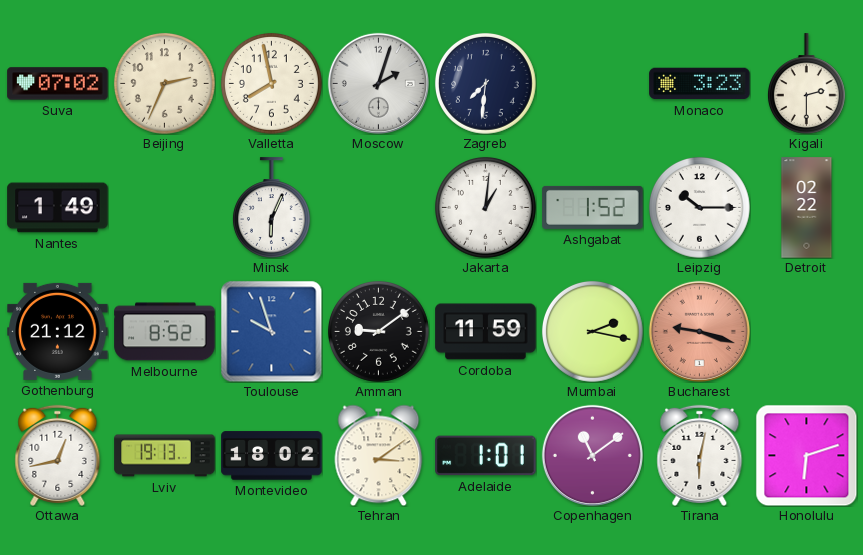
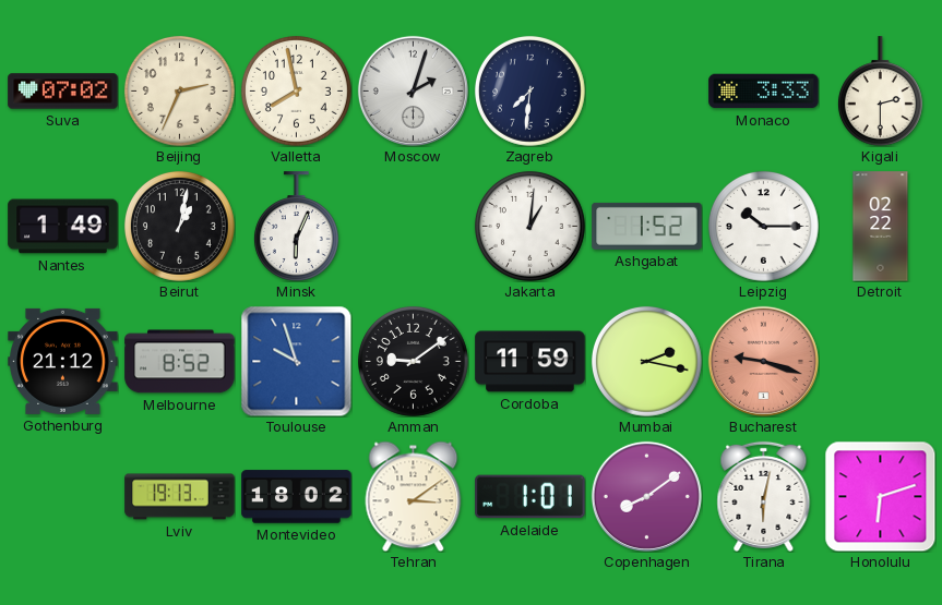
Monaco: 3:23 -> 3:33
Beirut: none -> 1:02
Ottawa: 12:43 -> none
Copenhagen: 11:09 -> 8:09
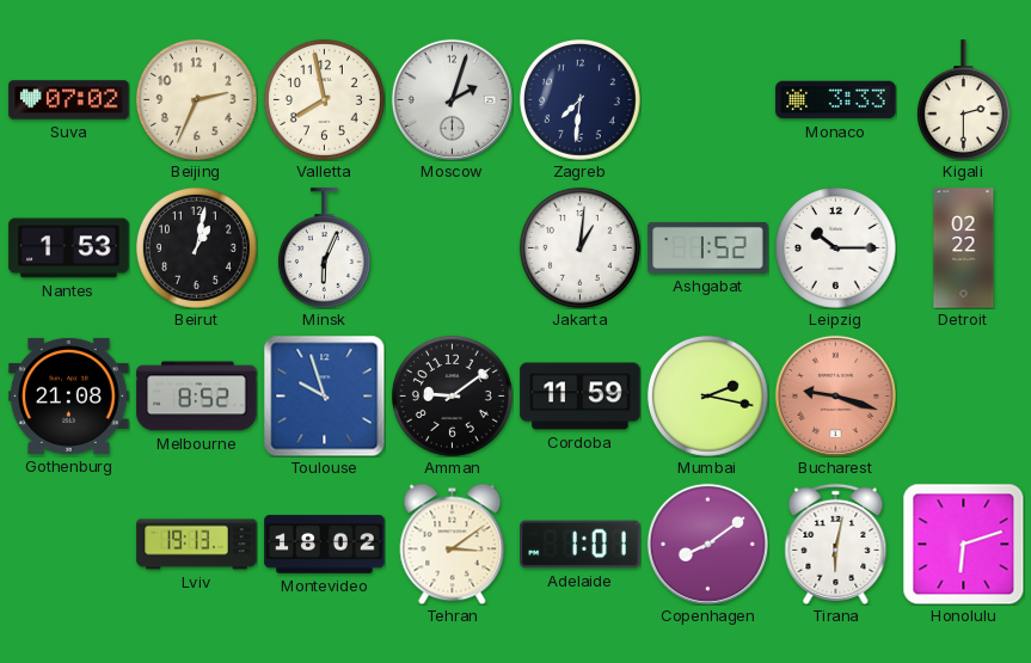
Nantes: 1:49 -> 1:53
Gothenburg: 21:12 -> 21:08
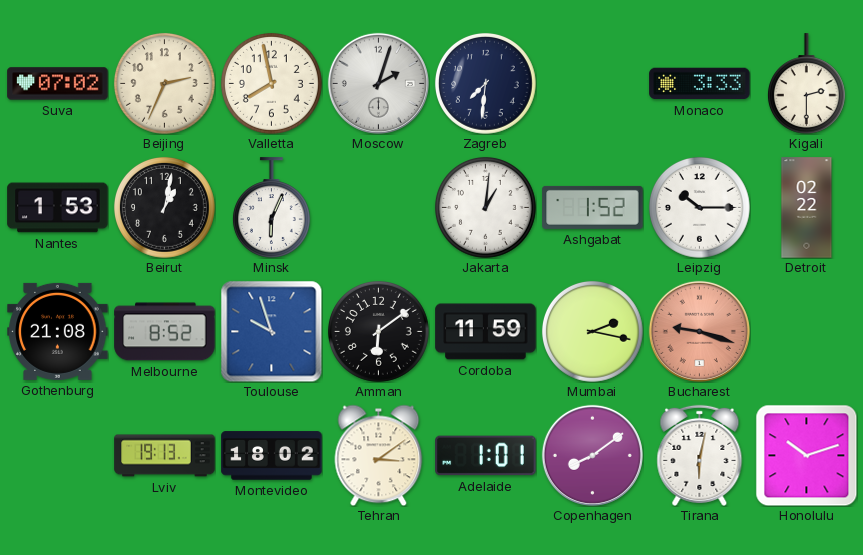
Amman: 9:09 -> 6:09
Honolulu: 6:12 -> 10:12
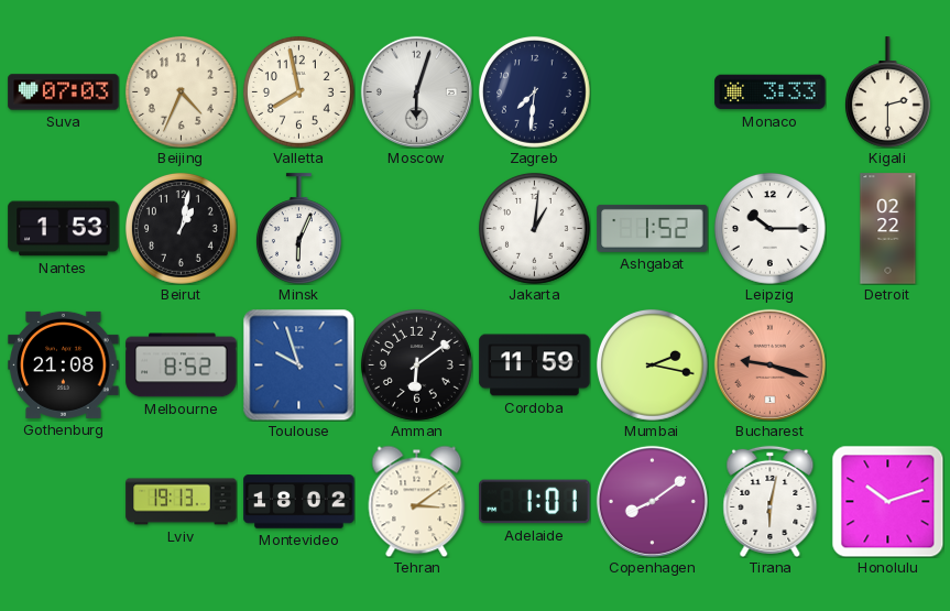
Suva: 07:02 -> 07:03
Beijing: 2:34 -> 4:34
Moscow: 2:03 -> 6:03
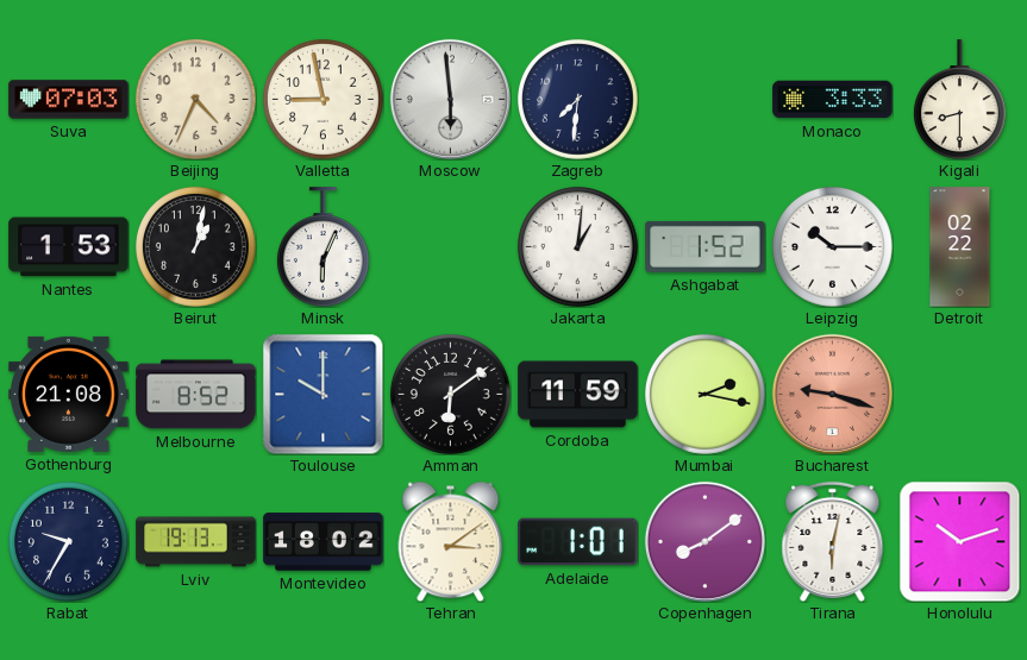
Valletta: 7:58 -> 8:58
Moscow: 6:03 -> 5:59
Kigali: 2:30 -> 8:30
Toulouse: 9:57 -> 10:00
Rabat: none -> 9:35
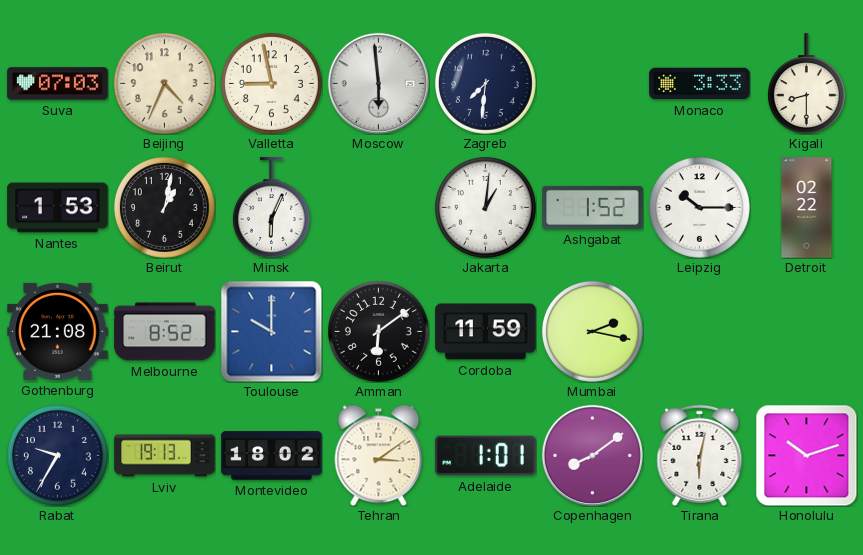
Bucharest: 9:18 -> none
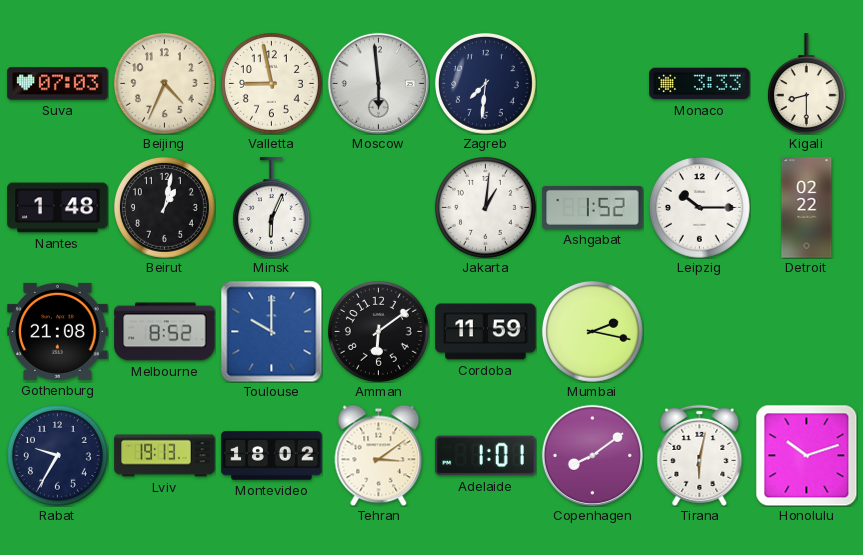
Nantes: 1:53 -> 1:48
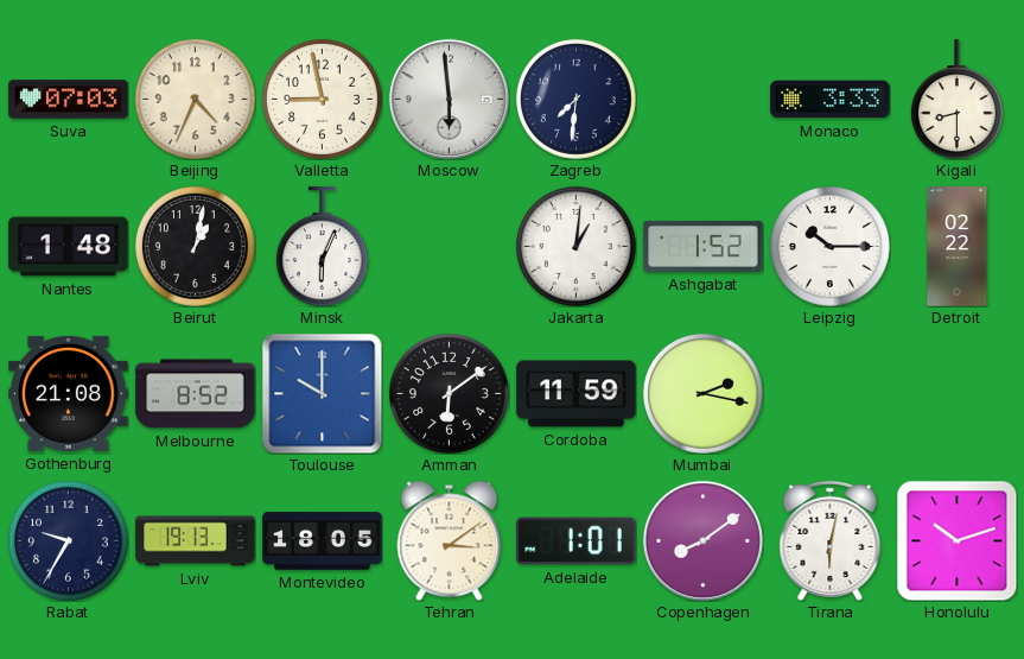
Montevideo: 18:02 -> 18:05
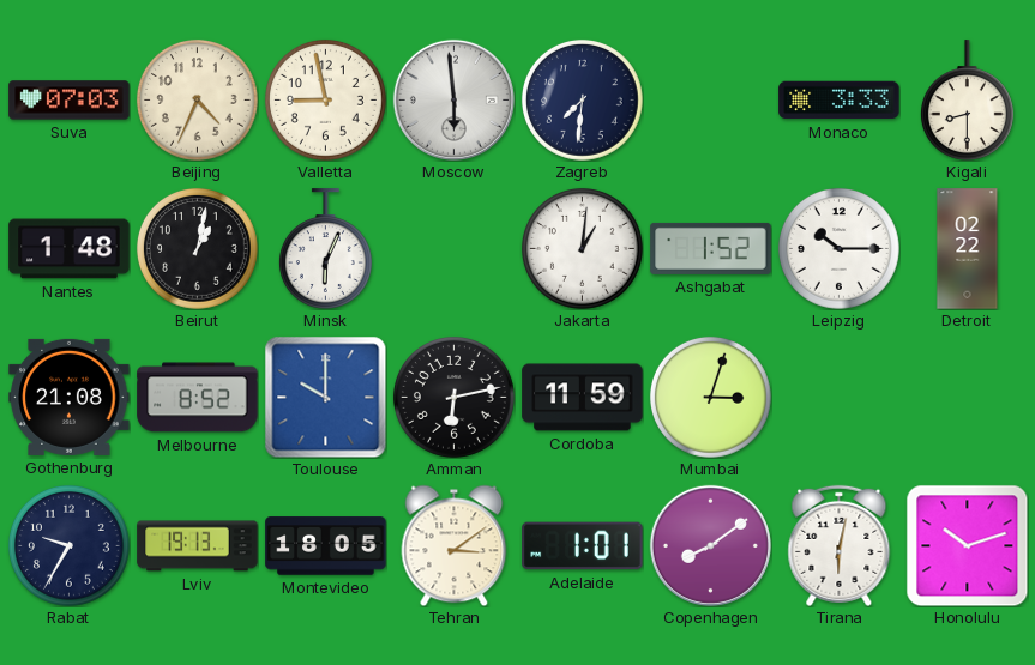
Amman: 6:09 -> 6:13
Mumbai: 2:17 -> 3:03
